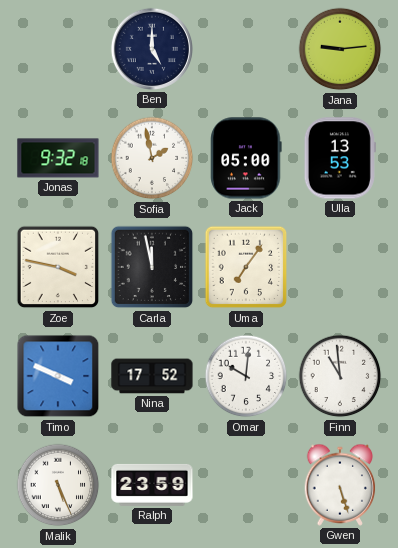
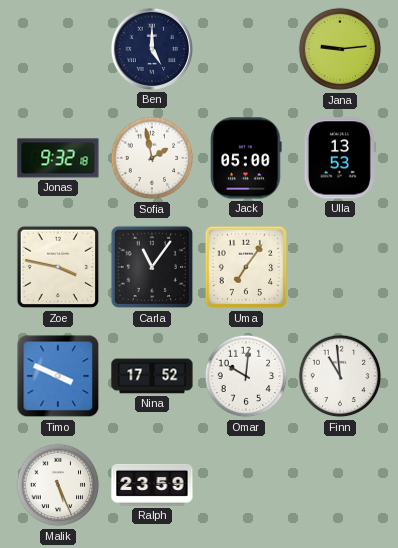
Carla: 11:58 -> 11:06
Gwen: 5:27 -> none
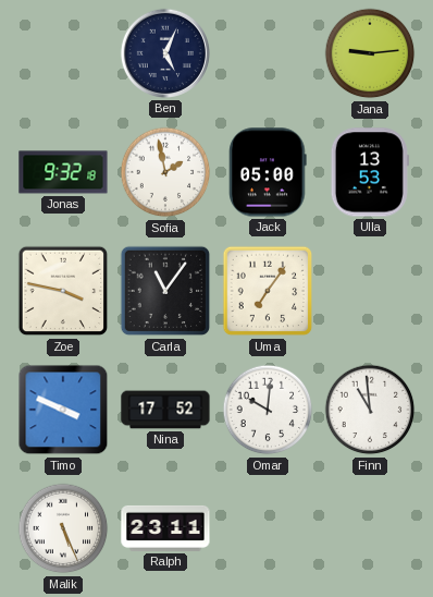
Ben: 5:00 -> 5:04
Ralph: 23:59 -> 23:11
